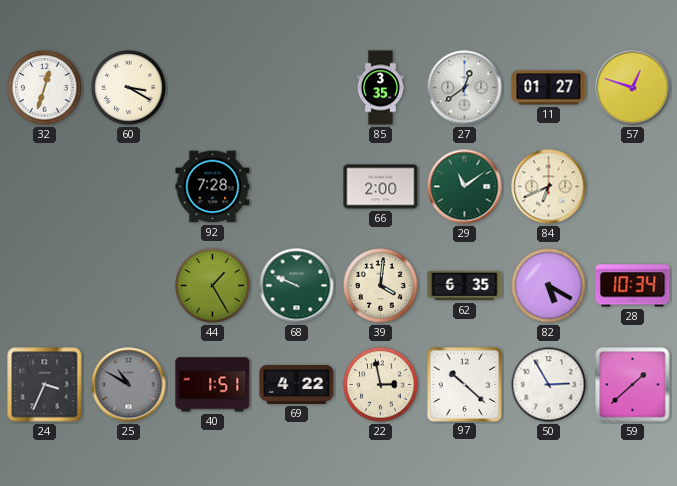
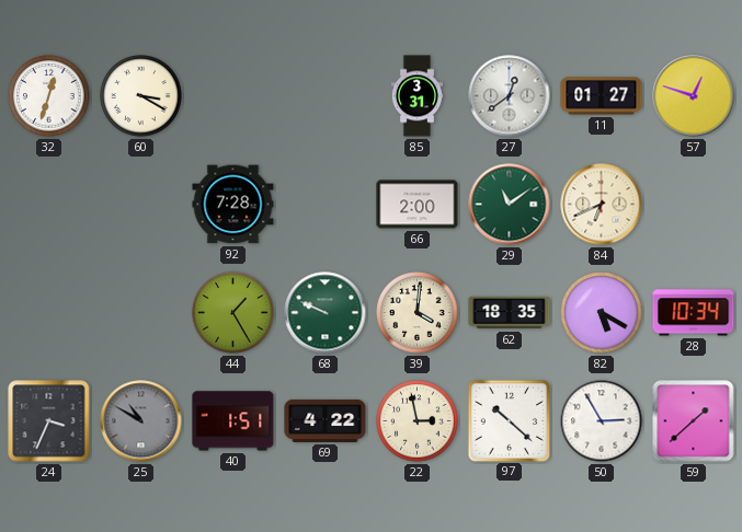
85: 3:35 -> 3:31
62: 6:35 -> 18:35
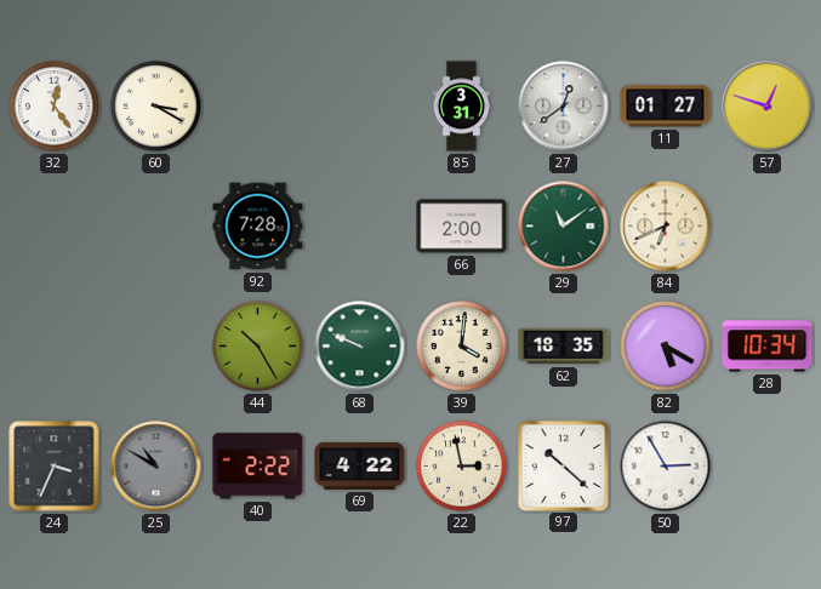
32: 12:33 -> 12:24
44: 1:25 -> 10:25
40: 1:51 -> 2:22
59: 1:38 -> none
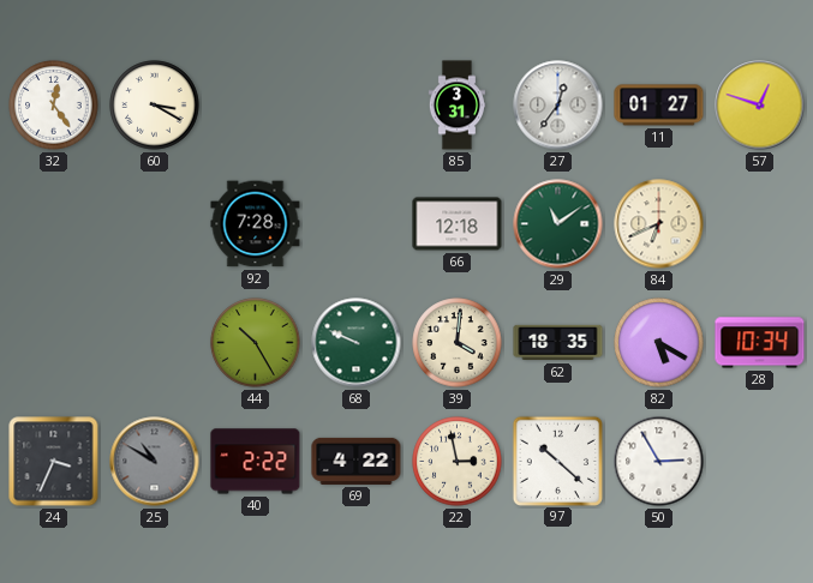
27: 12:39 -> 12:36
66: 2:00 -> 12:18
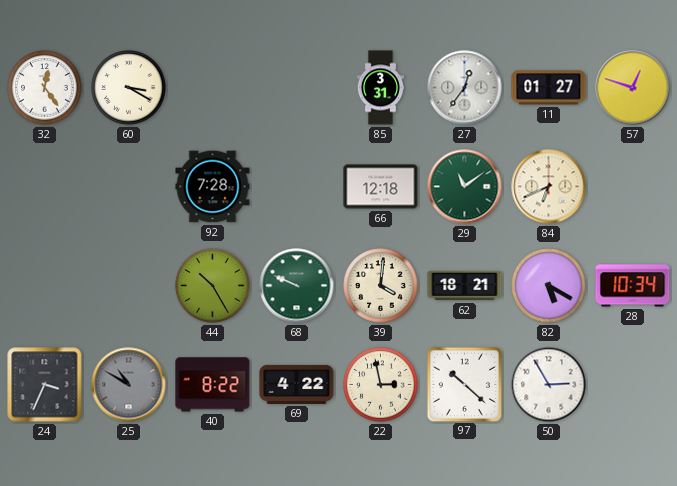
62: 18:35 -> 18:21
40: 2:22 -> 8:22
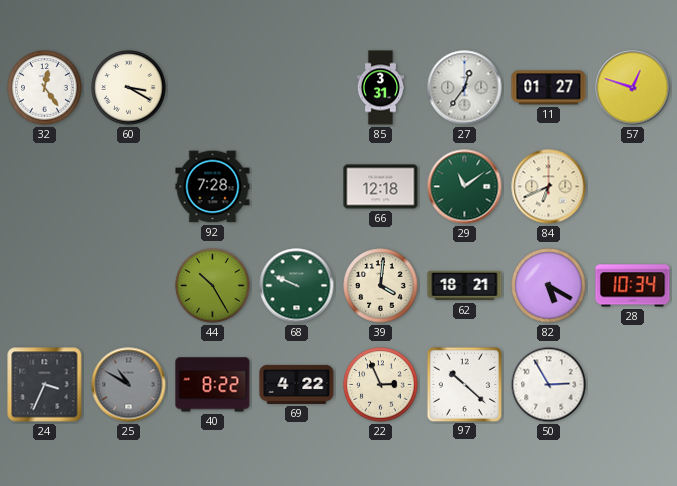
22: 2:58 -> 2:56
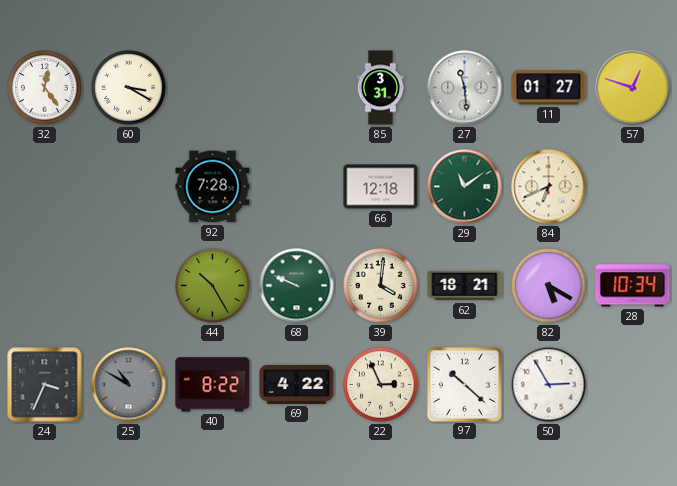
27: 12:36 -> 11:29
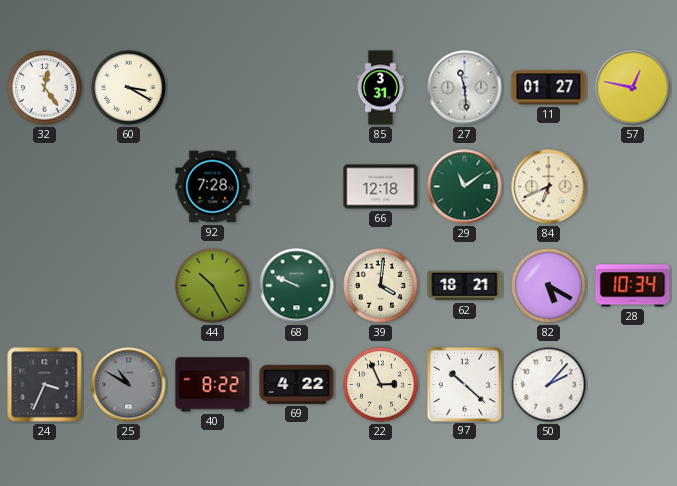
57: 12:48 -> 12:47
50: 2:55 -> 2:07
